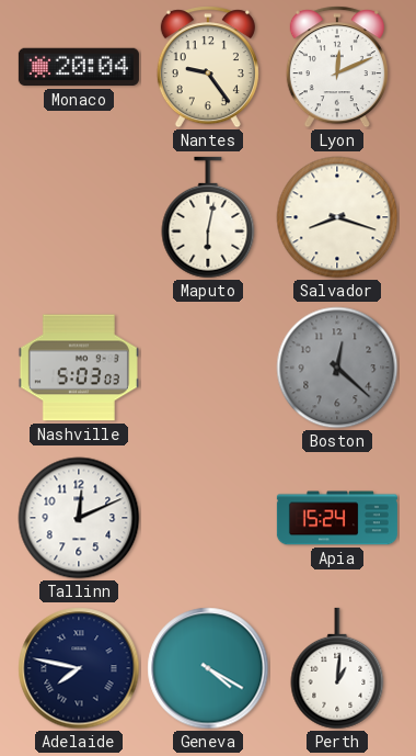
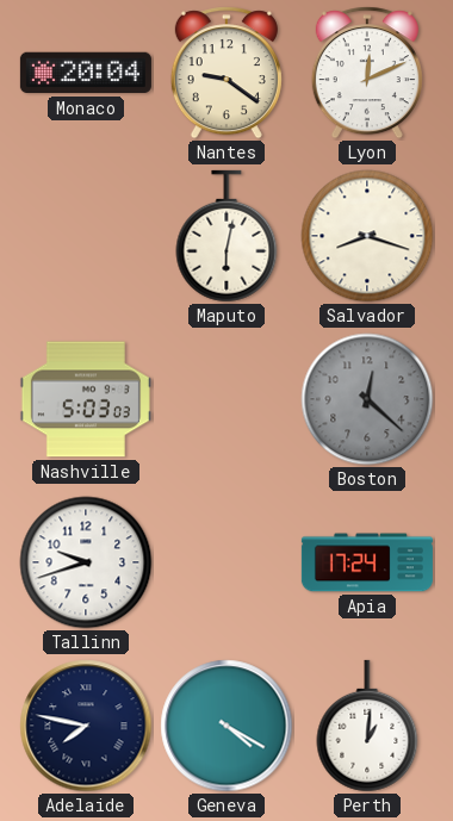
Nantes: 9:24 -> 9:21
Tallinn: 12:11 -> 9:42
Apia: 15:24 -> 17:24
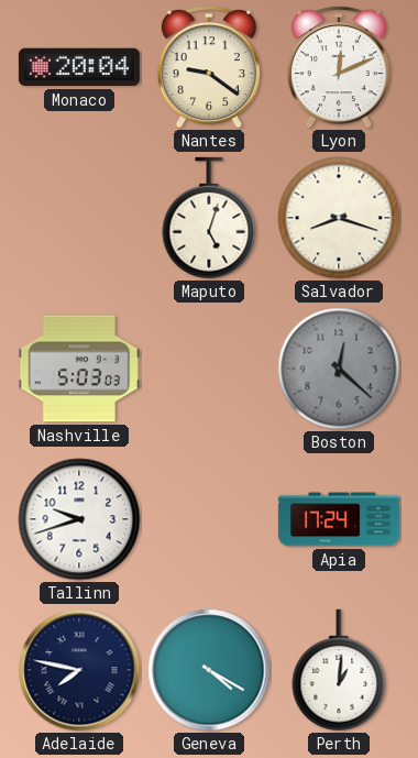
Maputo: 6:02 -> 5:03
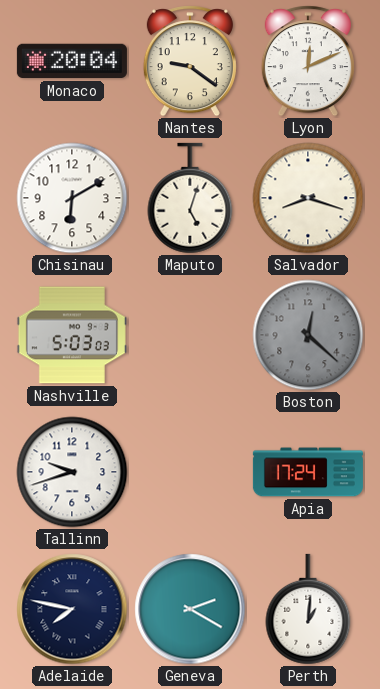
Chisinau: none -> 6:10
Geneva: 4:20 -> 2:20
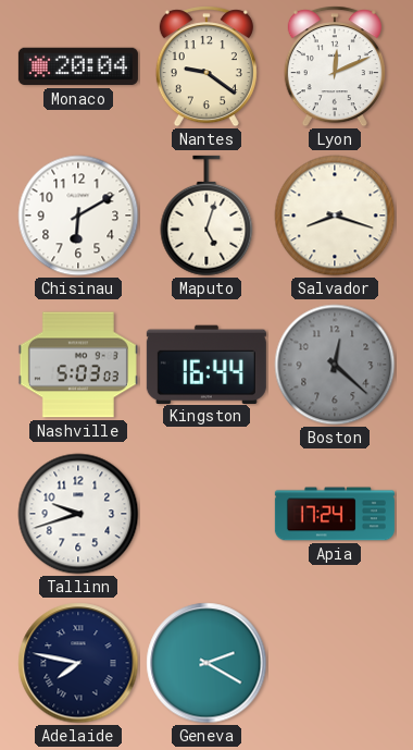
Kingston: none -> 16:44
Perth: 1:01 -> none
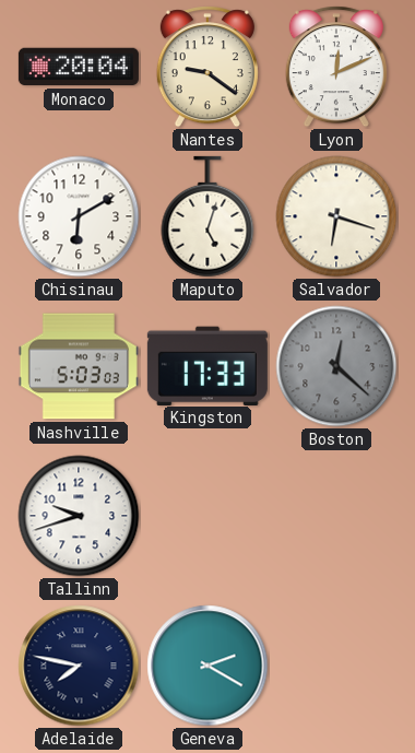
Salvador: 8:18 -> 6:18
Kingston: 16:44 -> 17:33
Apia: 17:24 -> none
